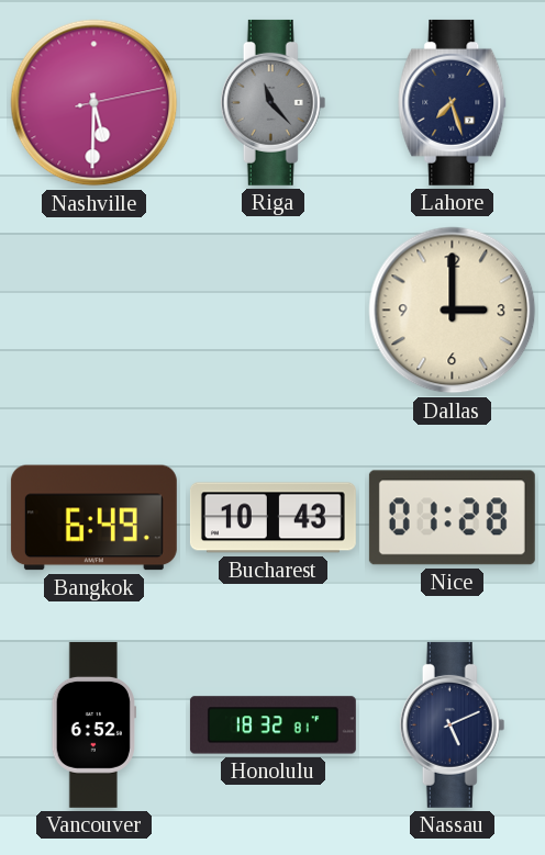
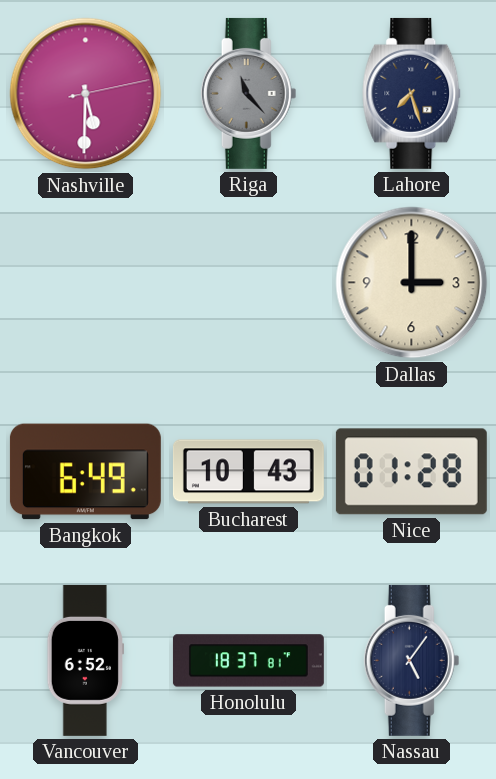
Honolulu: 18:32 -> 18:37
Nassau: 5:11 -> 5:06
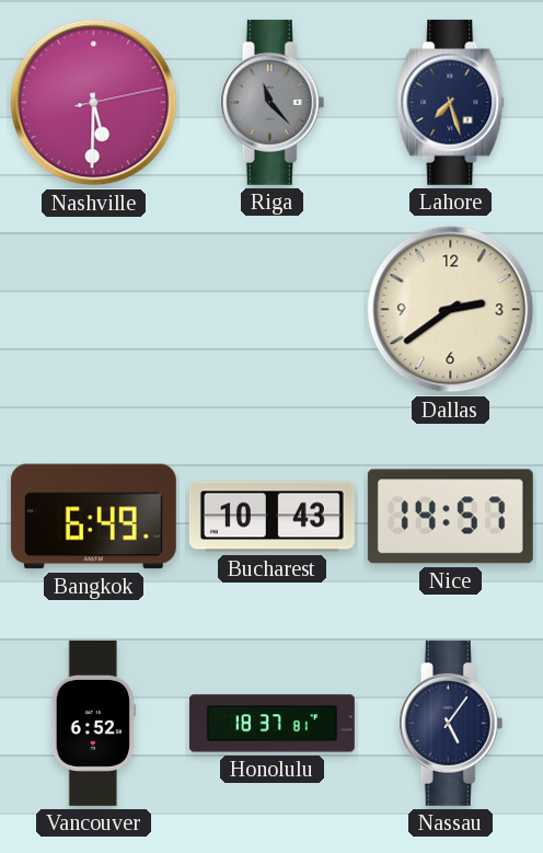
Dallas: 3:00 -> 2:39
Nice: 01:28 -> 14:57
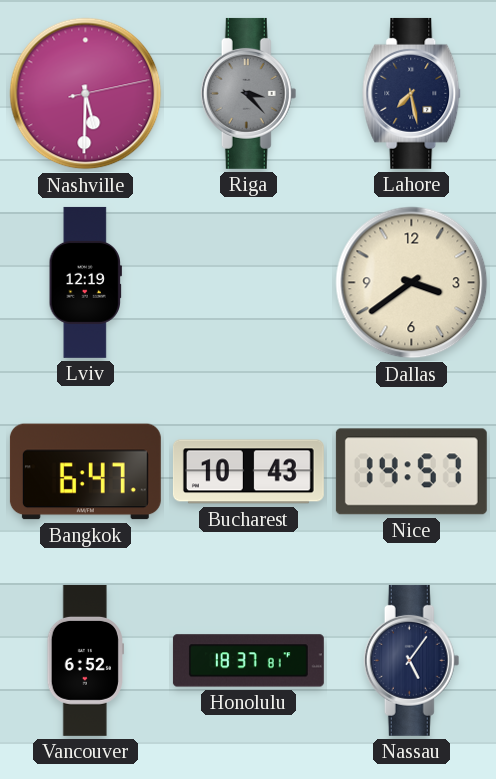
Riga: 11:23 -> 3:23
Lahore: 7:27 -> 7:28
Lviv: none -> 12:19
Dallas: 2:39 -> 3:39
Bangkok: 6:49 -> 6:47
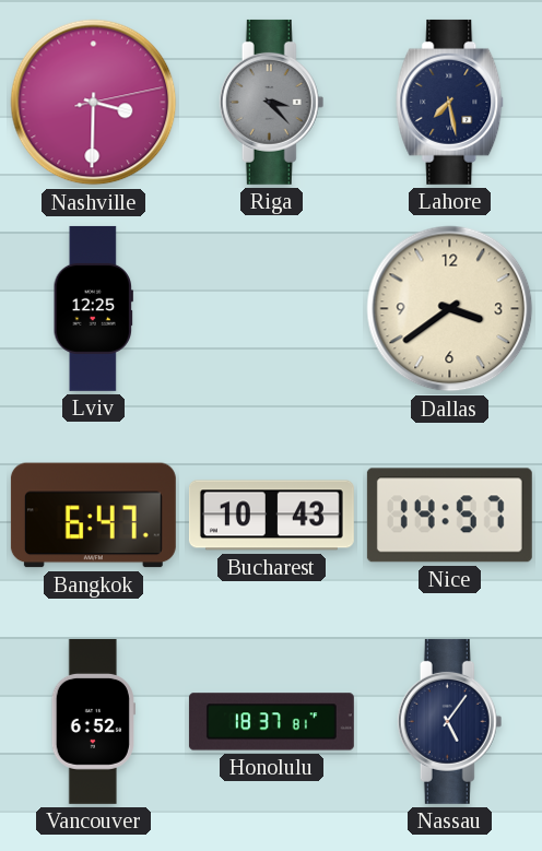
Nashville: 5:30 -> 3:30
Lviv: 12:19 -> 12:25
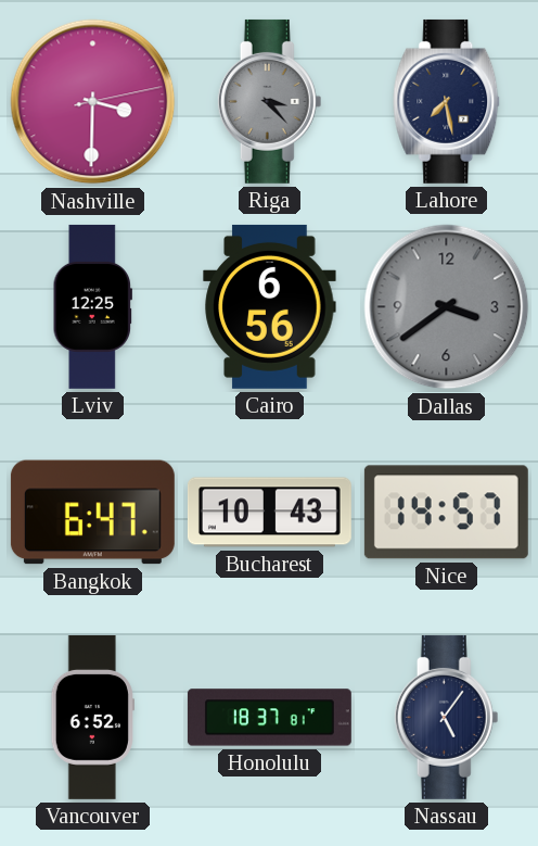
Cairo: none -> 6:56
Dallas dial: cream -> grey
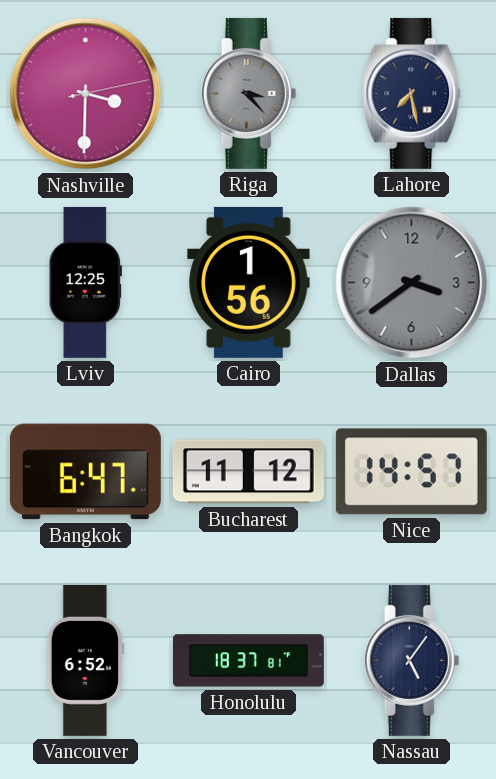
Cairo: 6:56 -> 1:56
Bucharest: 10:43 -> 11:12
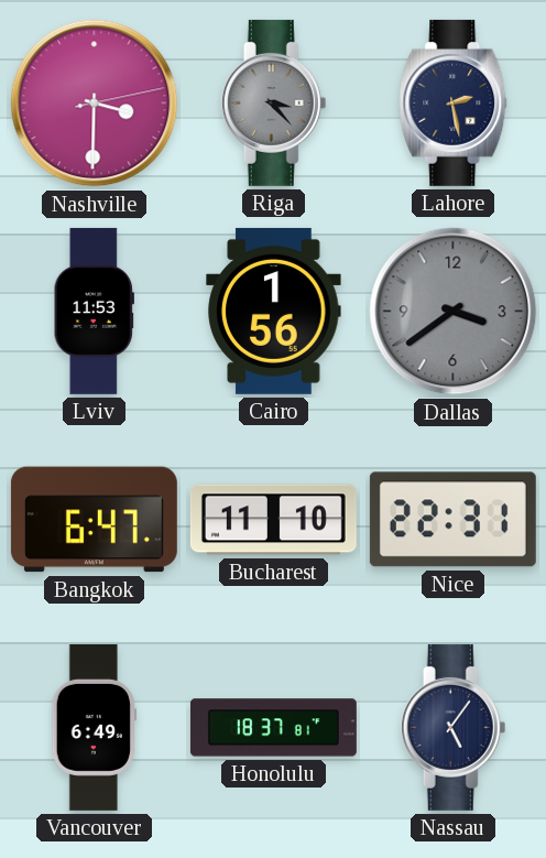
Lahore: 7:28 -> 2:28
Lviv: 12:25 -> 11:53
Bucharest: 11:12 -> 11:10
Nice: 14:57 -> 22:31
Vancouver: 6:52 -> 6:49
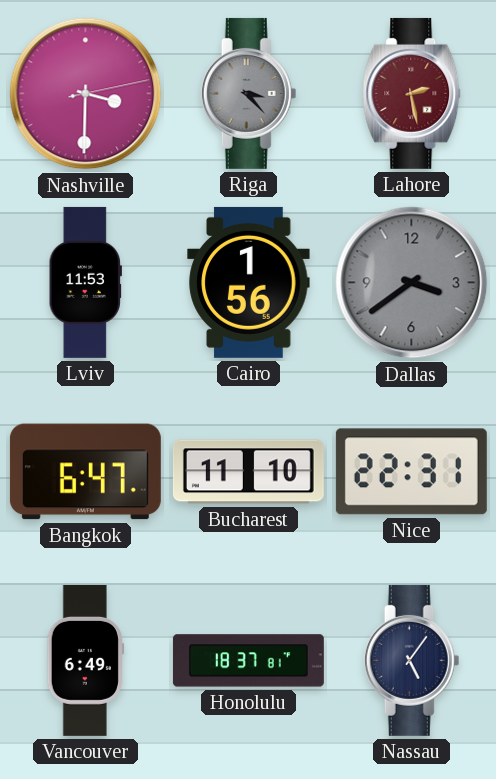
Lahore dial: navy -> burgundy
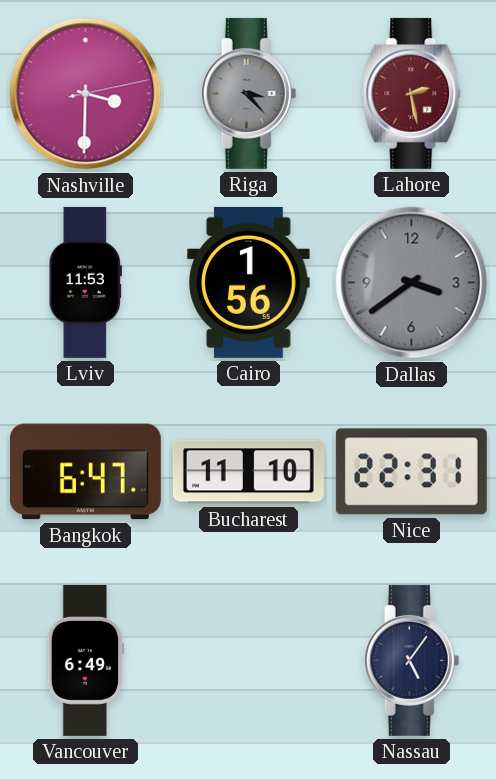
Honolulu: 18:37 -> none
